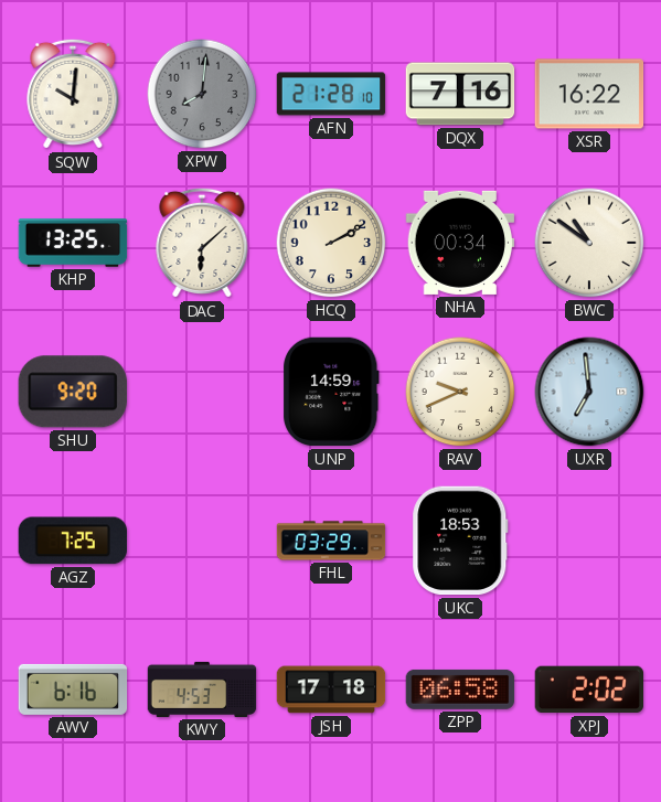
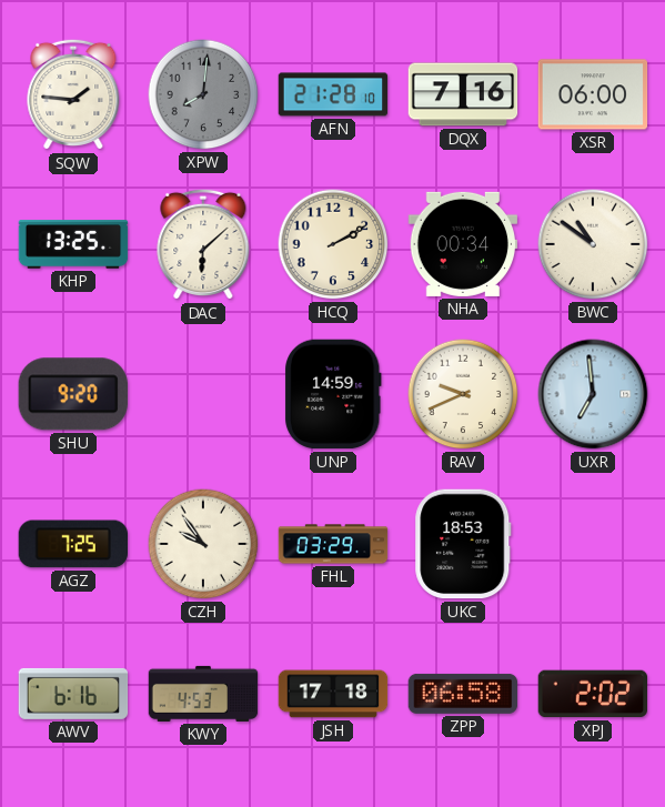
SQW: 10:01 -> 1:46
XSR: 16:22 -> 06:00
CZH: none -> 9:54
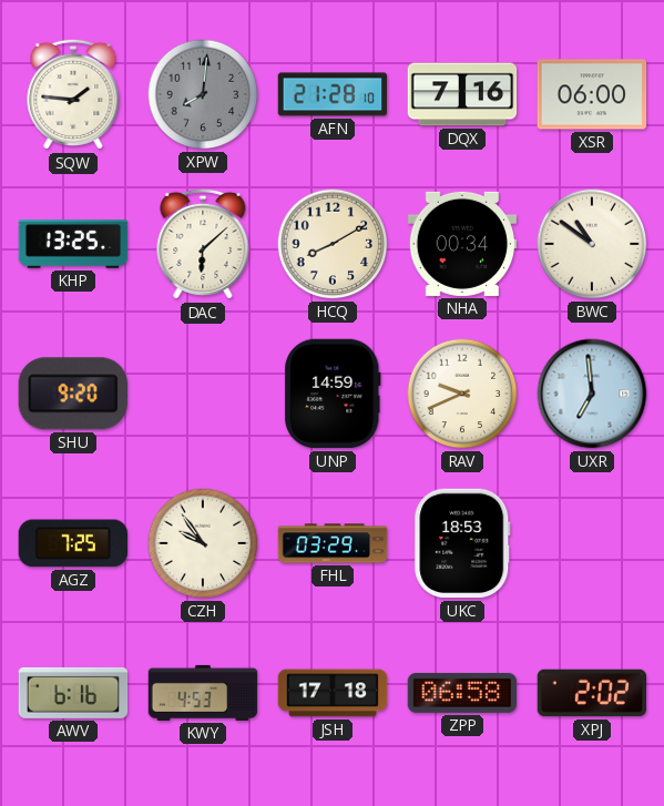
HCQ: 2:10 -> 8:10
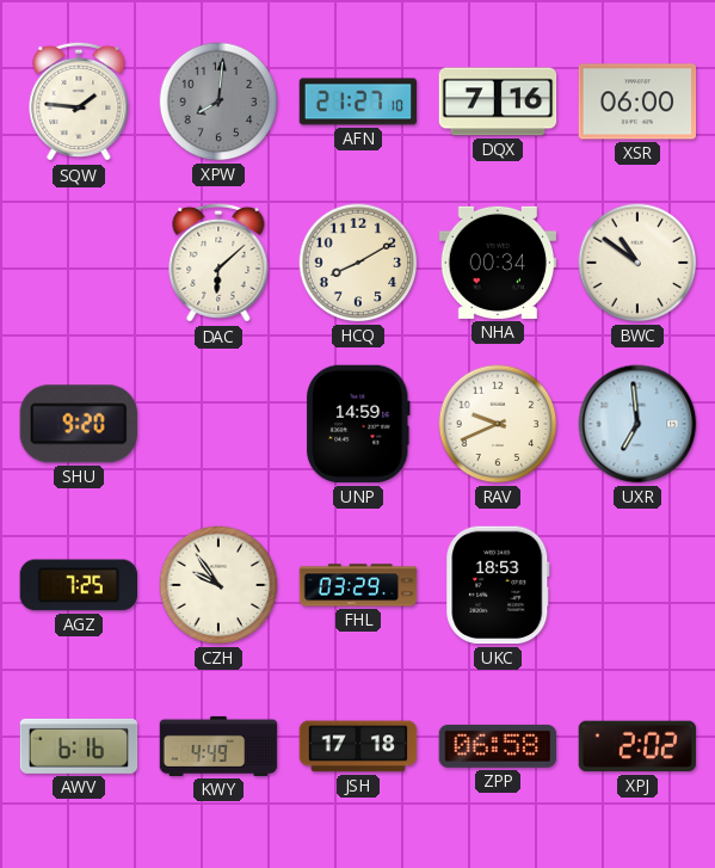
AFN: 21:28 -> 21:27
KHP: 13:25 -> none
KWY: 4:53 -> 4:49
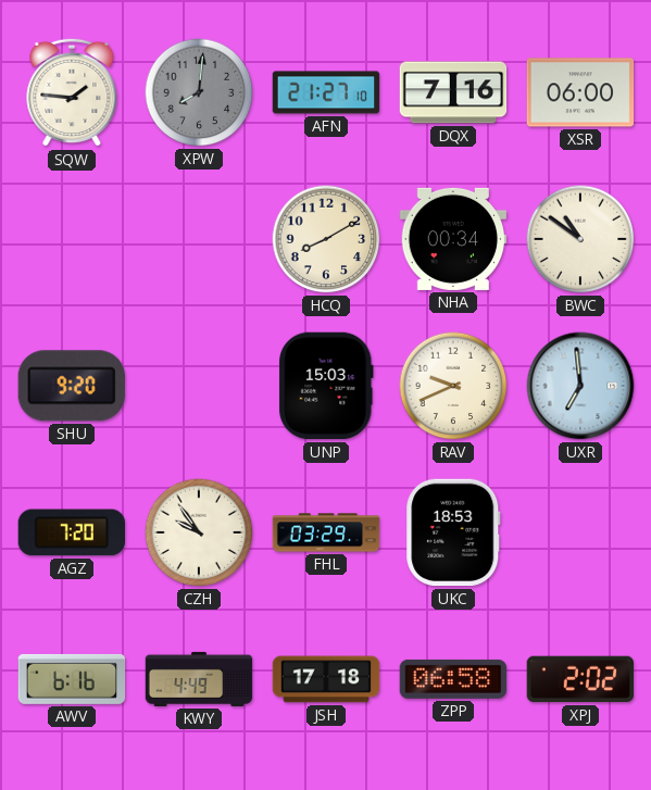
DAC: 6:08 -> none
UNP: 14:59 -> 15:03
AGZ: 7:25 -> 7:20
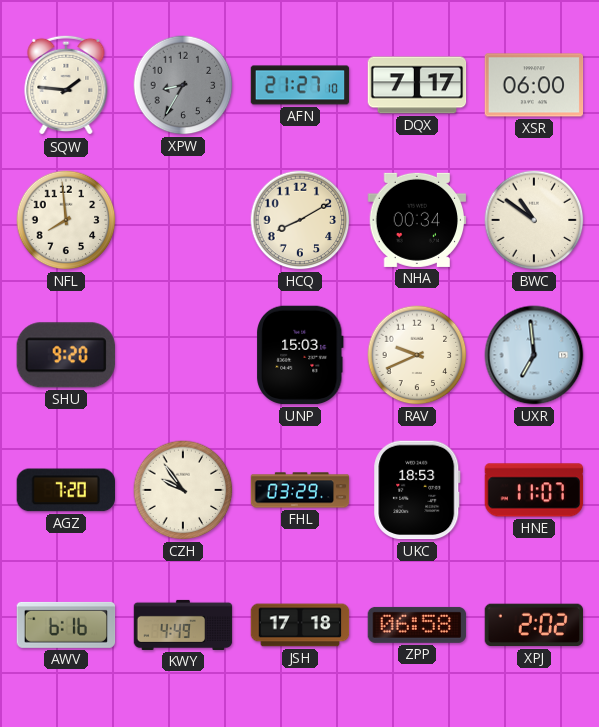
XPW: 8:01 -> 8:35
DQX: 7:16 -> 7:17
NFL: none -> 7:59
HNE: none -> 11:07
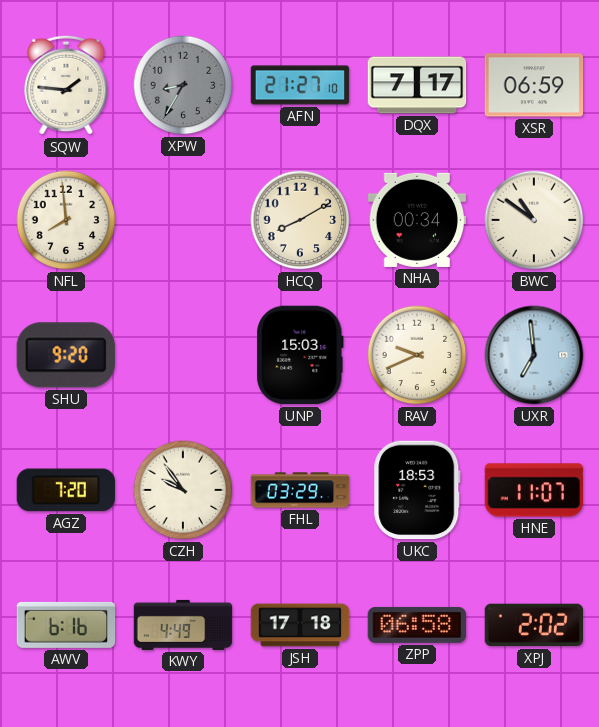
XSR: 06:00 -> 06:59
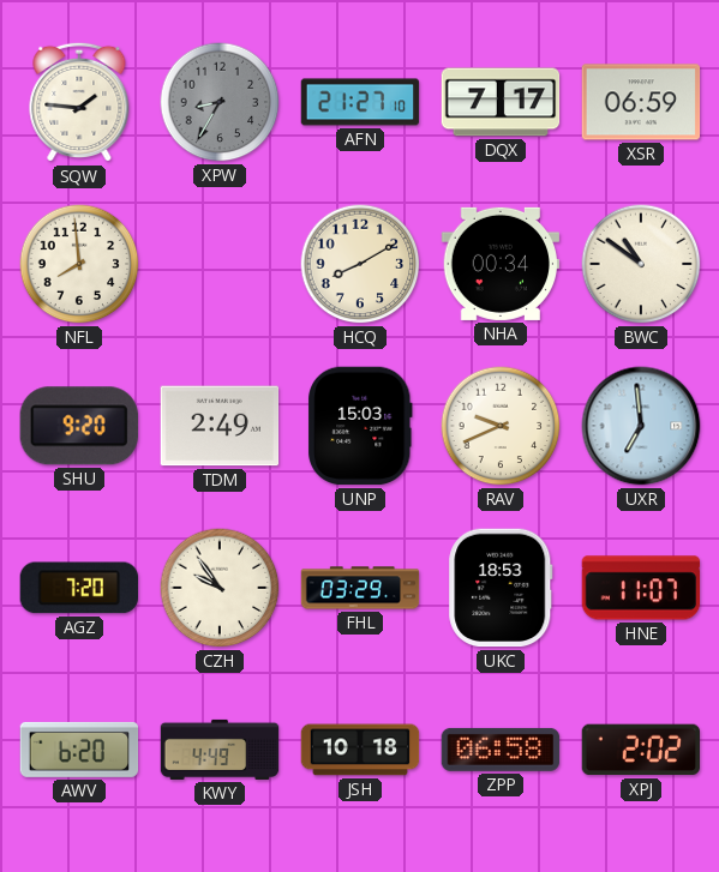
TDM: none -> 2:49
AWV: 6:16 -> 6:20
JSH: 17:18 -> 10:18
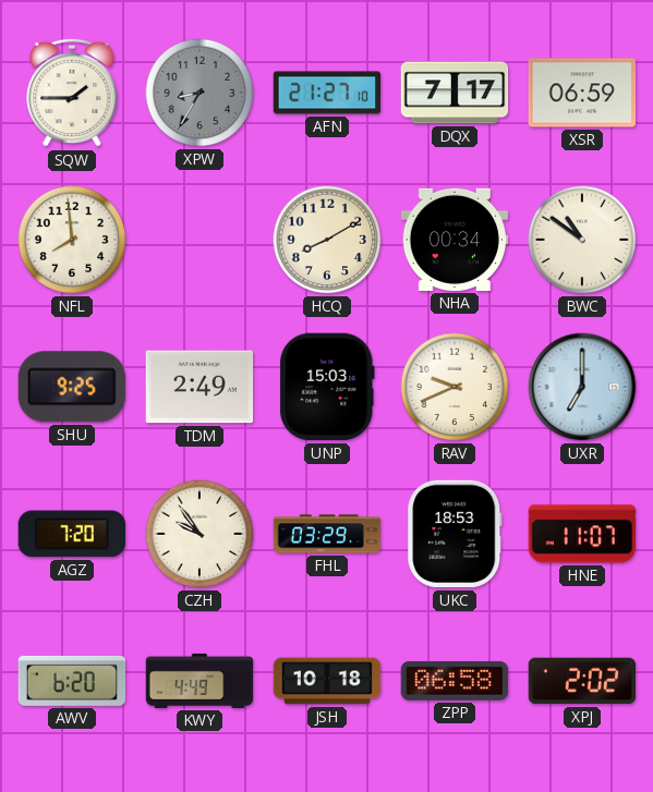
SQW: 1:46 -> 1:45
SHU: 9:20 -> 9:25
UXR: 6:59 -> 7:00
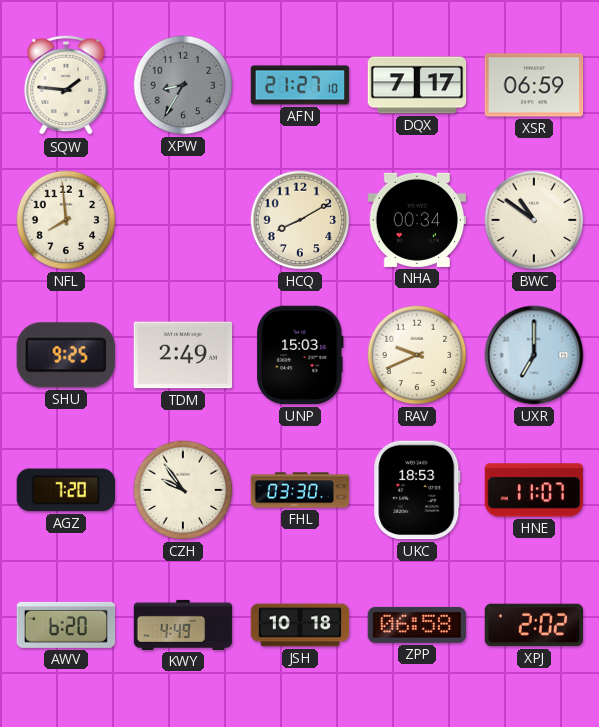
SQW: 1:45 -> 1:46
FHL: 03:29 -> 03:30
